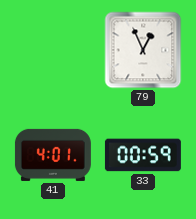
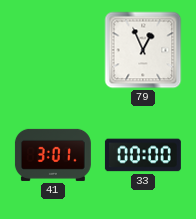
41: 4:01 -> 3:01
33: 00:59 -> 00:00
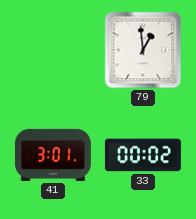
79: 12:56 -> 12:59
33: 00:00 -> 00:02
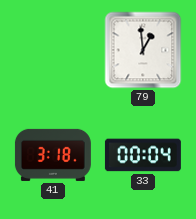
41: 3:01 -> 3:18
33: 00:02 -> 00:04
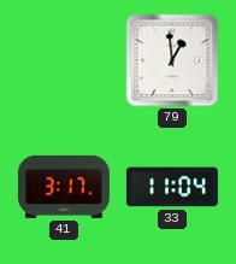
41: 3:18 -> 3:17
33: 00:04 -> 11:04
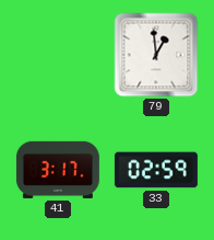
33: 11:04 -> 02:59
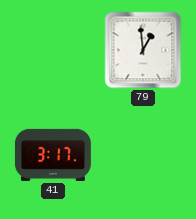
33: 02:59 -> none
